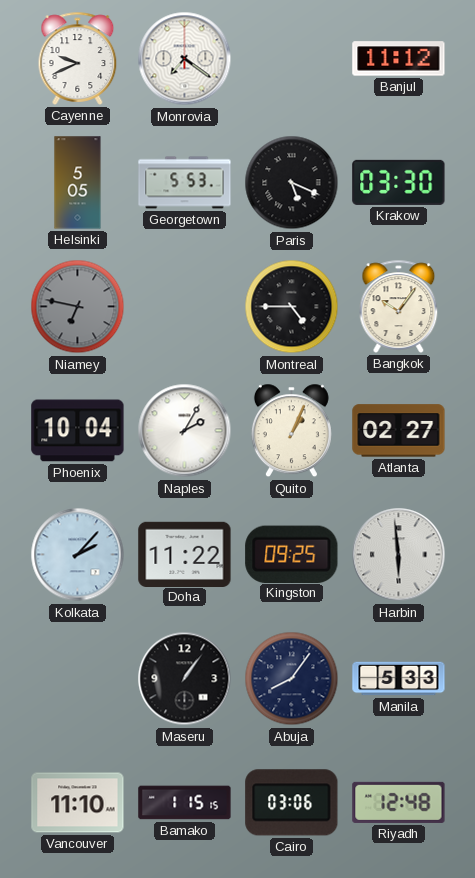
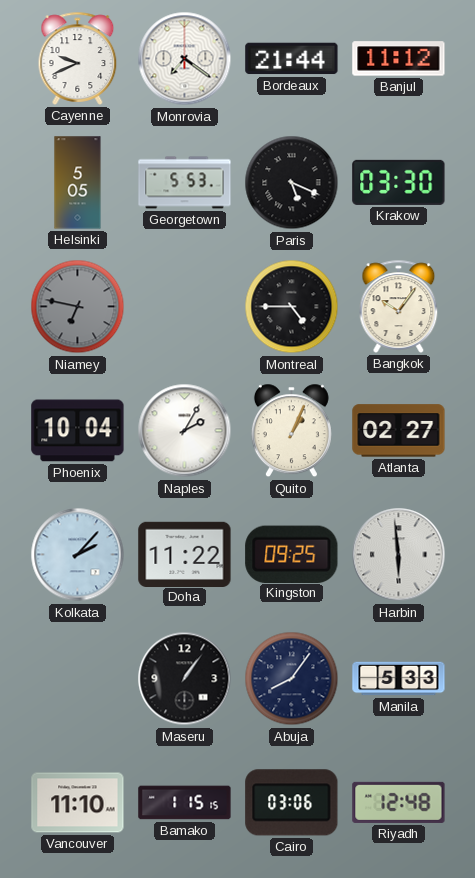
Bordeaux: none -> 21:44
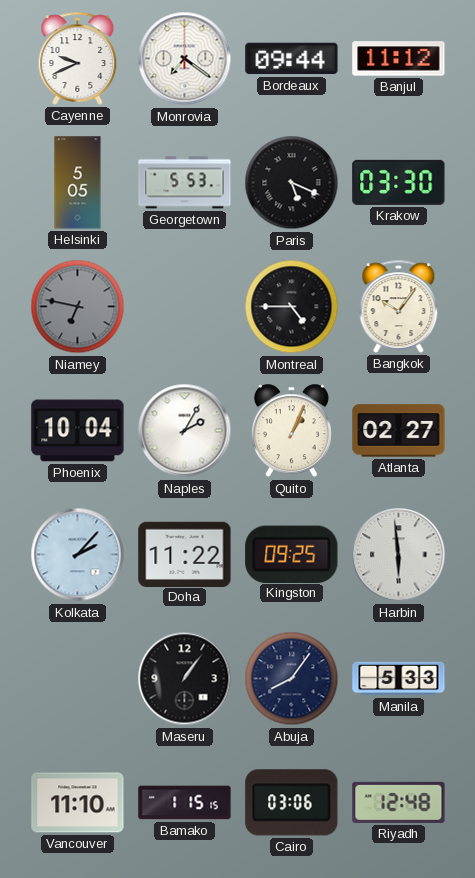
Bordeaux: 21:44 -> 09:44
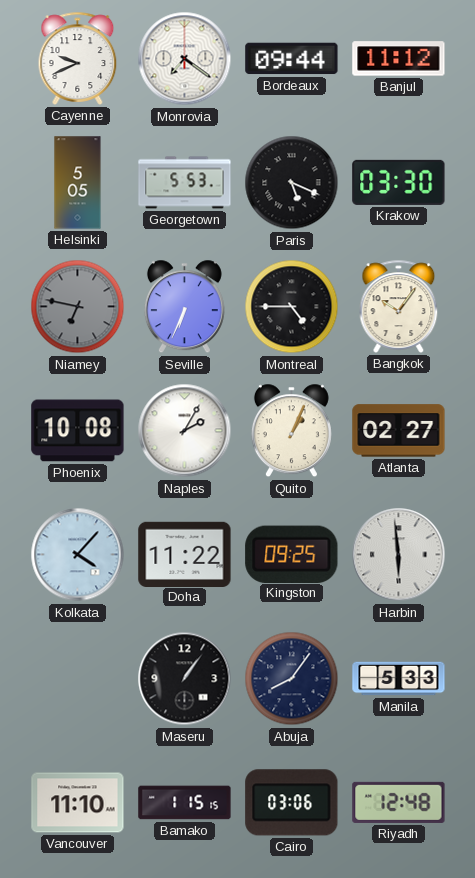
Seville: none -> 6:34
Phoenix: 10:04 -> 10:08
Kolkata: 2:07 -> 4:07
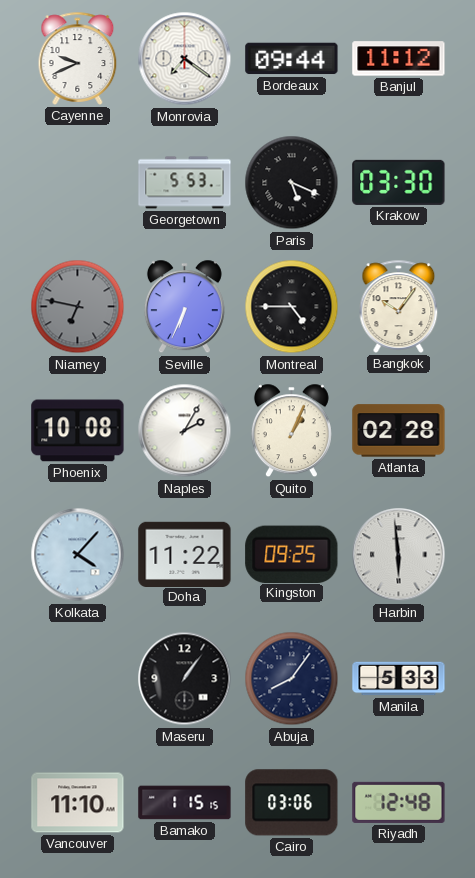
Helsinki: 5:05 -> none
Atlanta: 02:27 -> 02:28
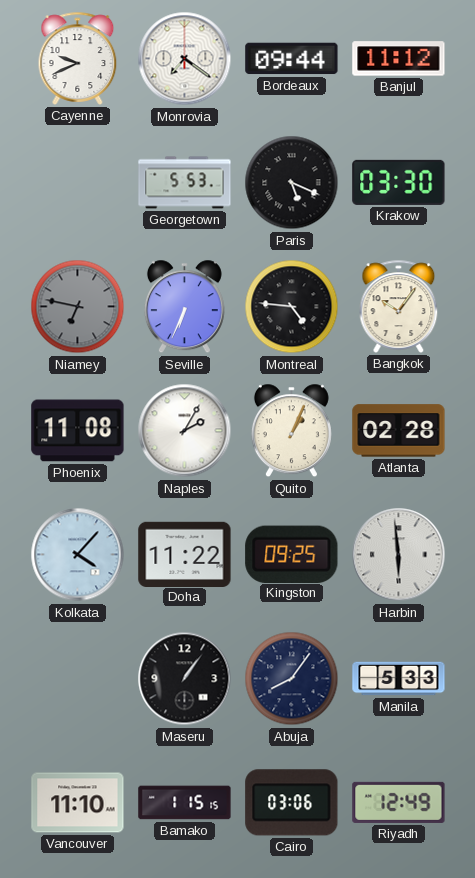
Montreal: 4:45 -> 4:46
Phoenix: 10:08 -> 11:08
Riyadh: 12:48 -> 12:49
